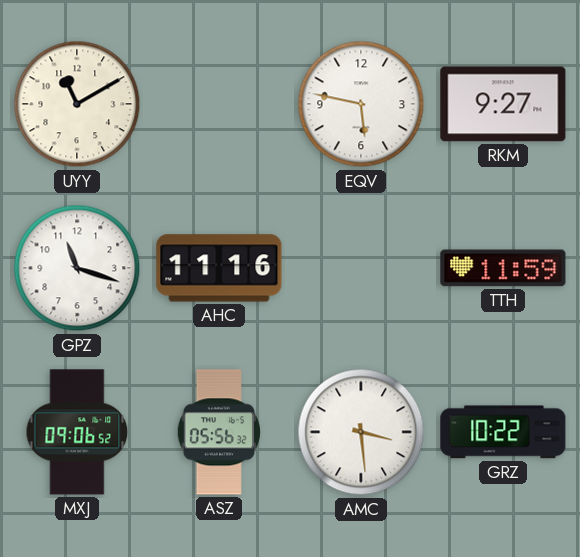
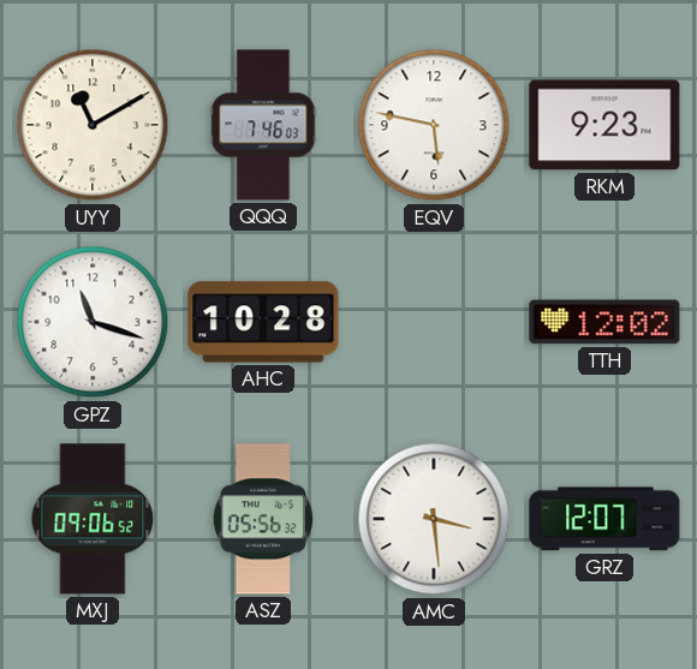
QQQ: none -> 7:46
RKM: 9:27 -> 9:23
AHC: 11:16 -> 10:28
TTH: 11:59 -> 12:02
GRZ: 10:22 -> 12:07
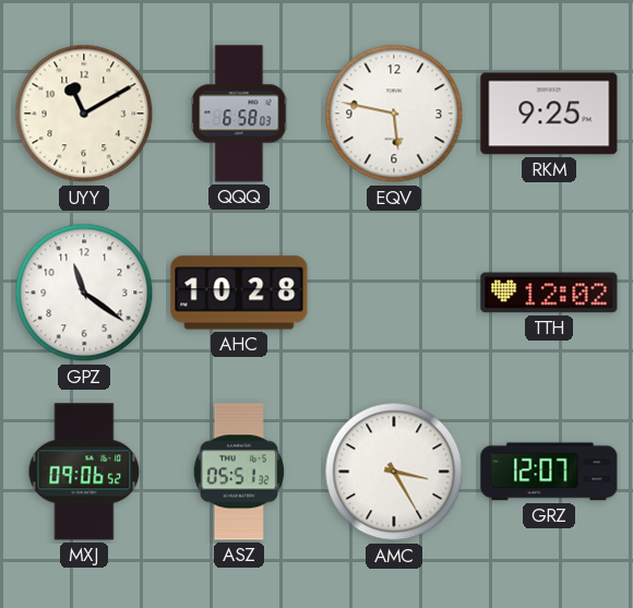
QQQ: 7:46 -> 6:58
RKM: 9:23 -> 9:25
GPZ: 11:18 -> 11:21
ASZ: 05:56 -> 05:51
AMC: 3:29 -> 3:25
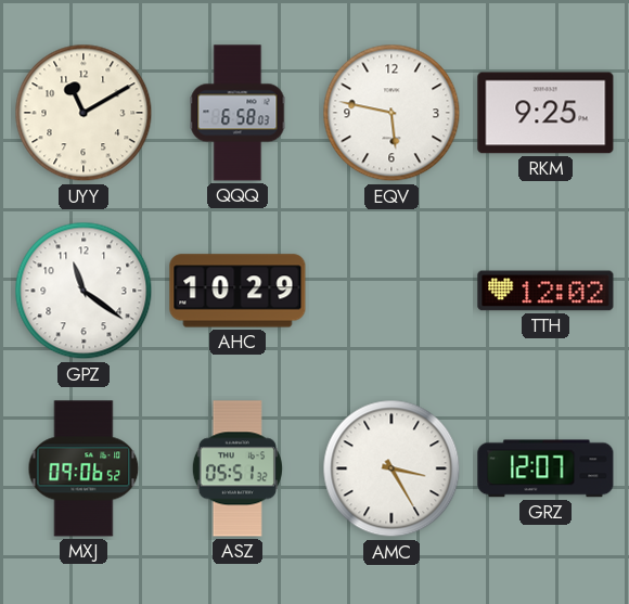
AHC: 10:28 -> 10:29
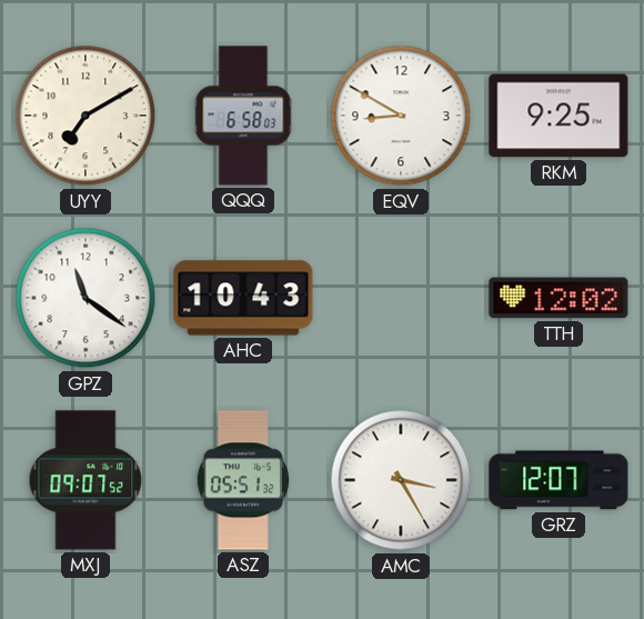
UYY: 11:10 -> 7:10
EQV: 5:47 -> 8:50
AHC: 10:29 -> 10:43
MXJ: 09:06 -> 09:07
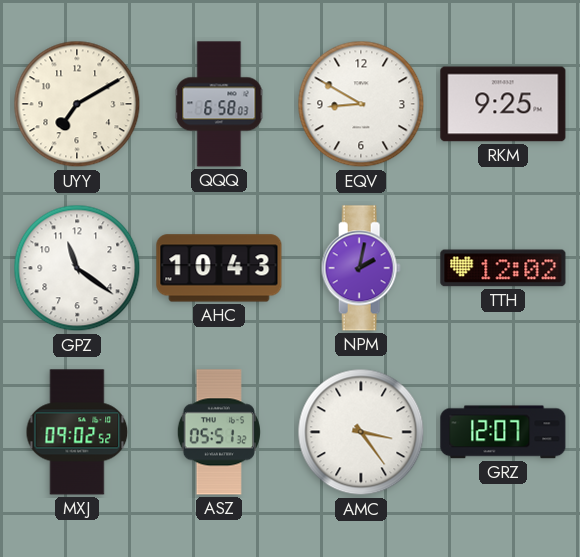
NPM: none -> 2:02
MXJ: 09:07 -> 09:02
AMC: 3:25 -> 3:24
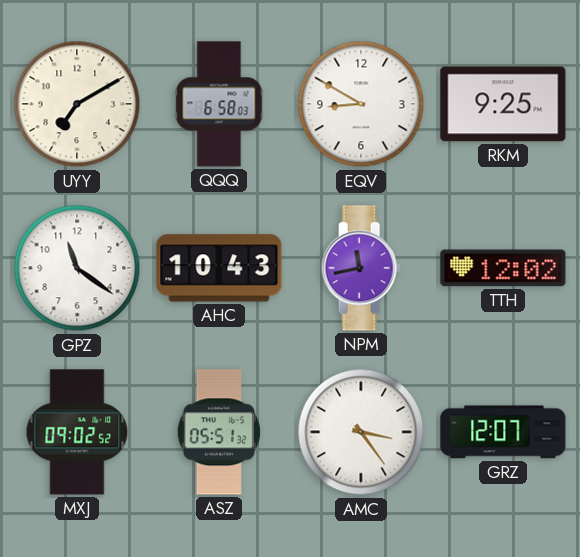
NPM: 2:02 -> 11:43
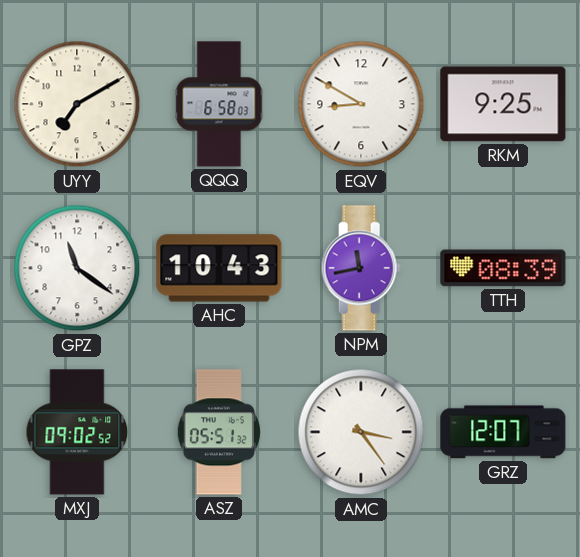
TTH: 12:02 -> 08:39
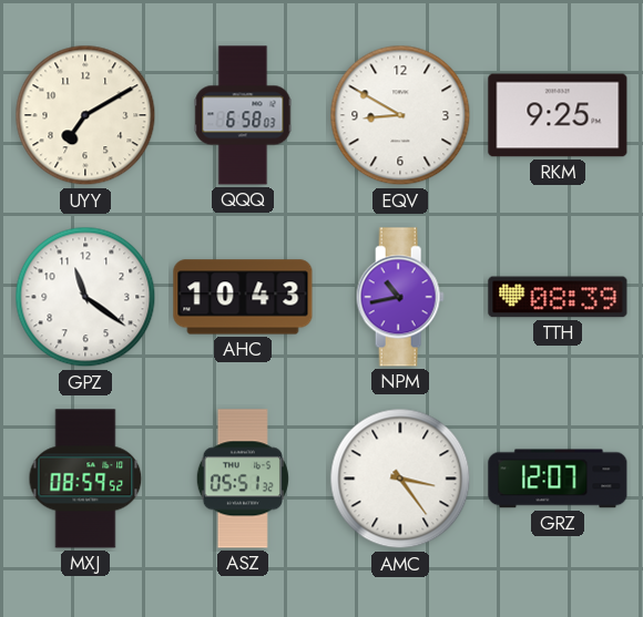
NPM: 11:43 -> 10:43
MXJ: 09:02 -> 08:59
